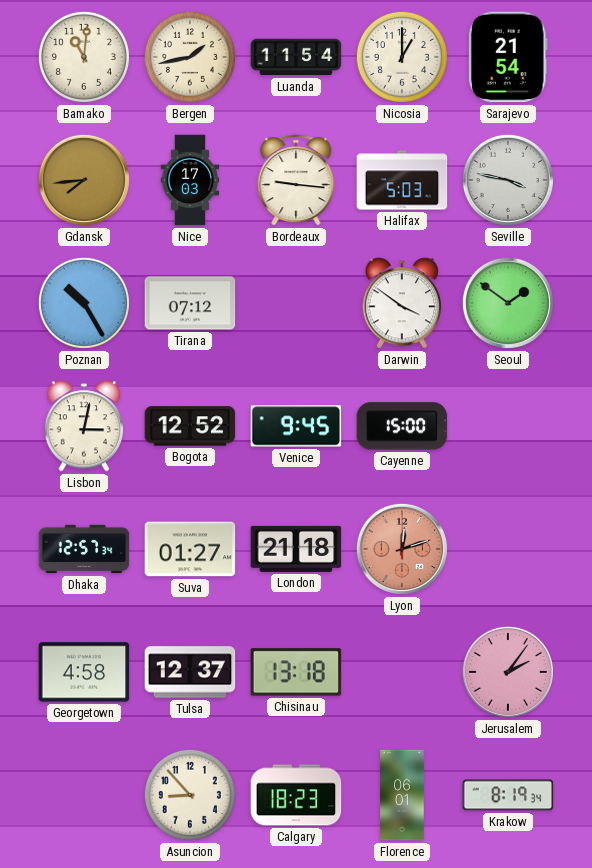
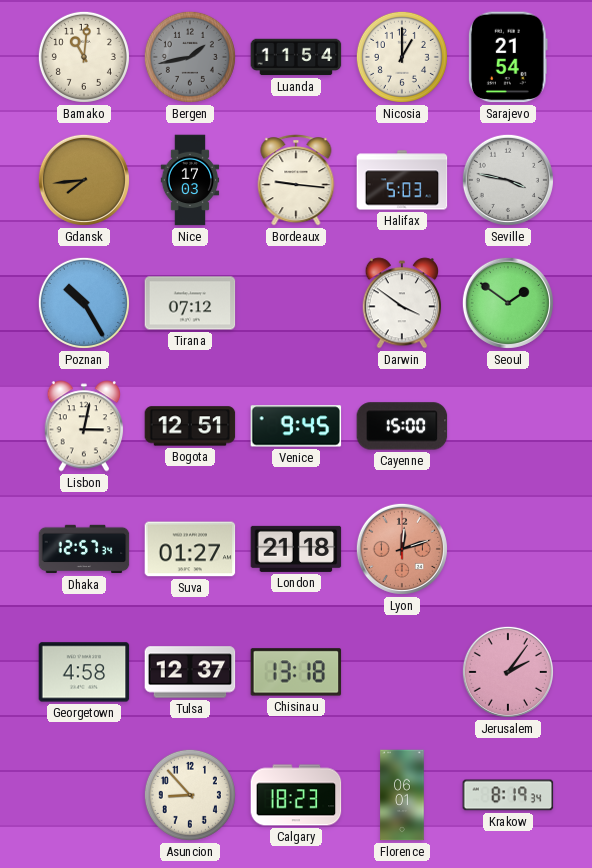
Bergen dial: cream -> grey
Bogota: 12:52 -> 12:51
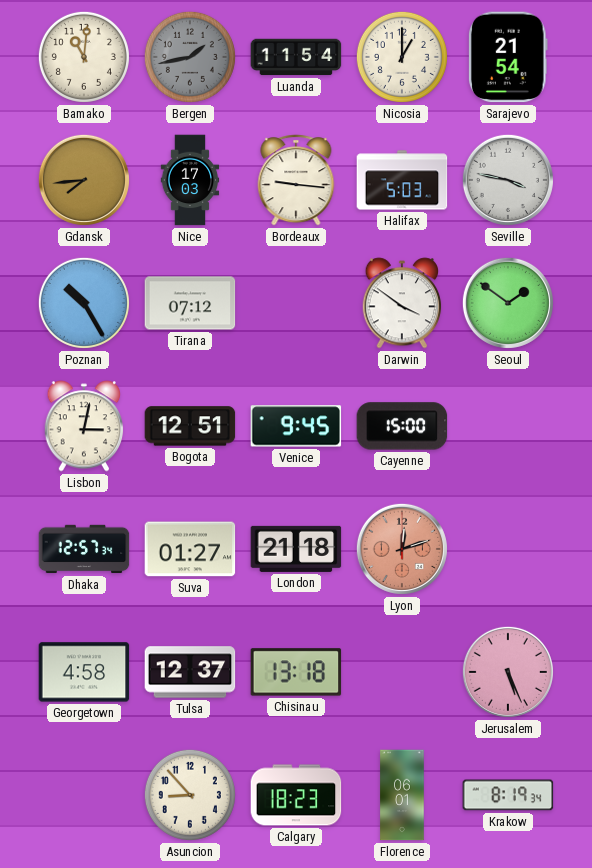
Jerusalem: 2:06 -> 5:26
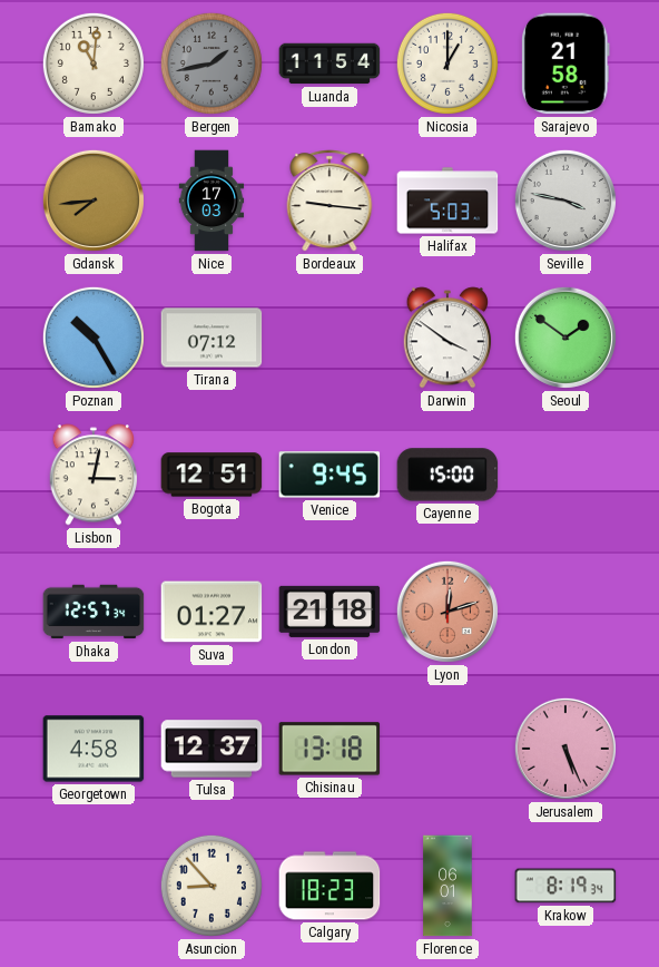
Sarajevo: 21:54 -> 21:58
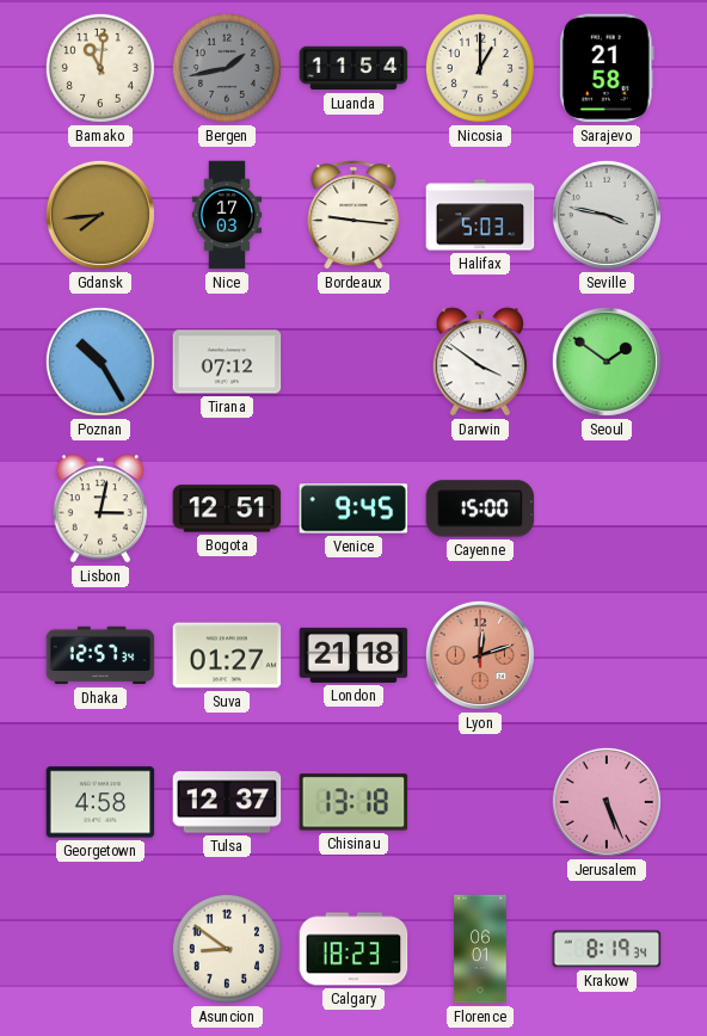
Asuncion: 8:53 -> 8:51
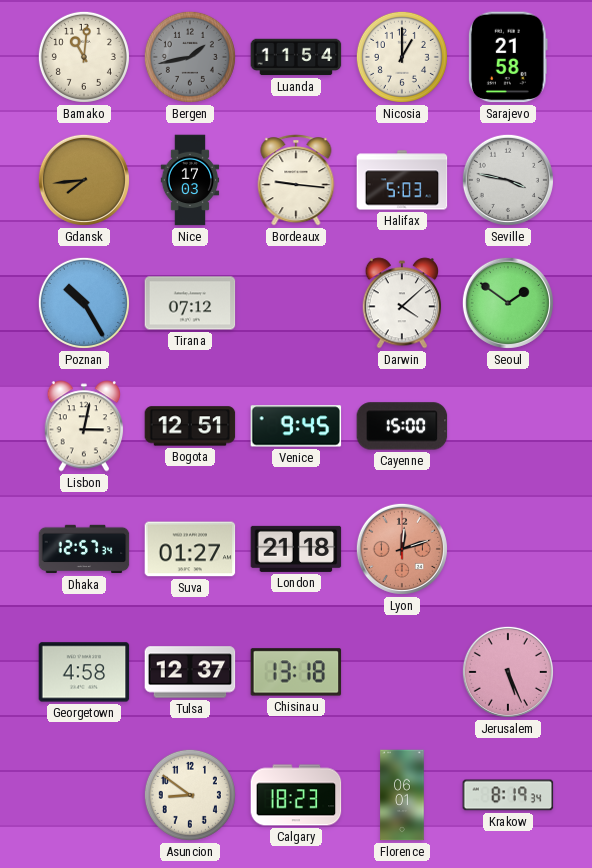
Darwin: 3:51 -> 4:08
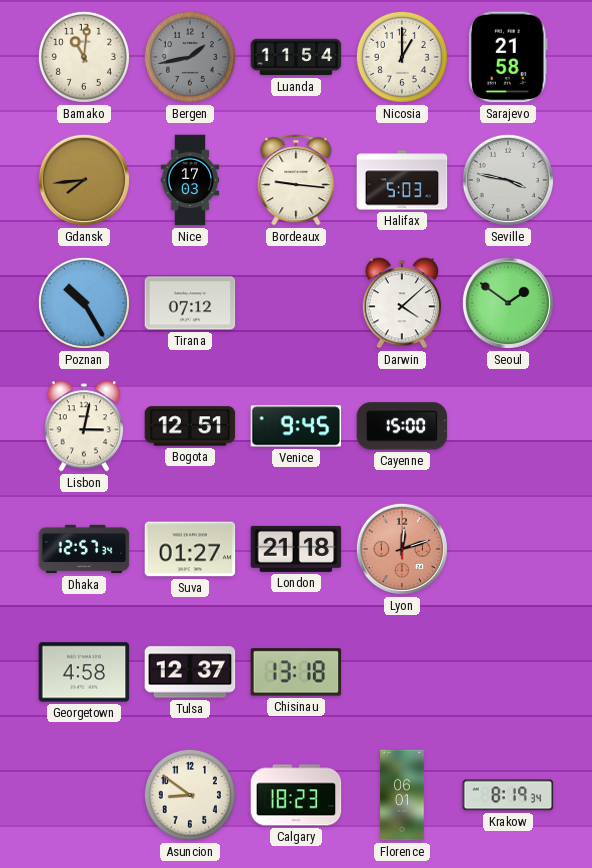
Jerusalem: 5:26 -> none
